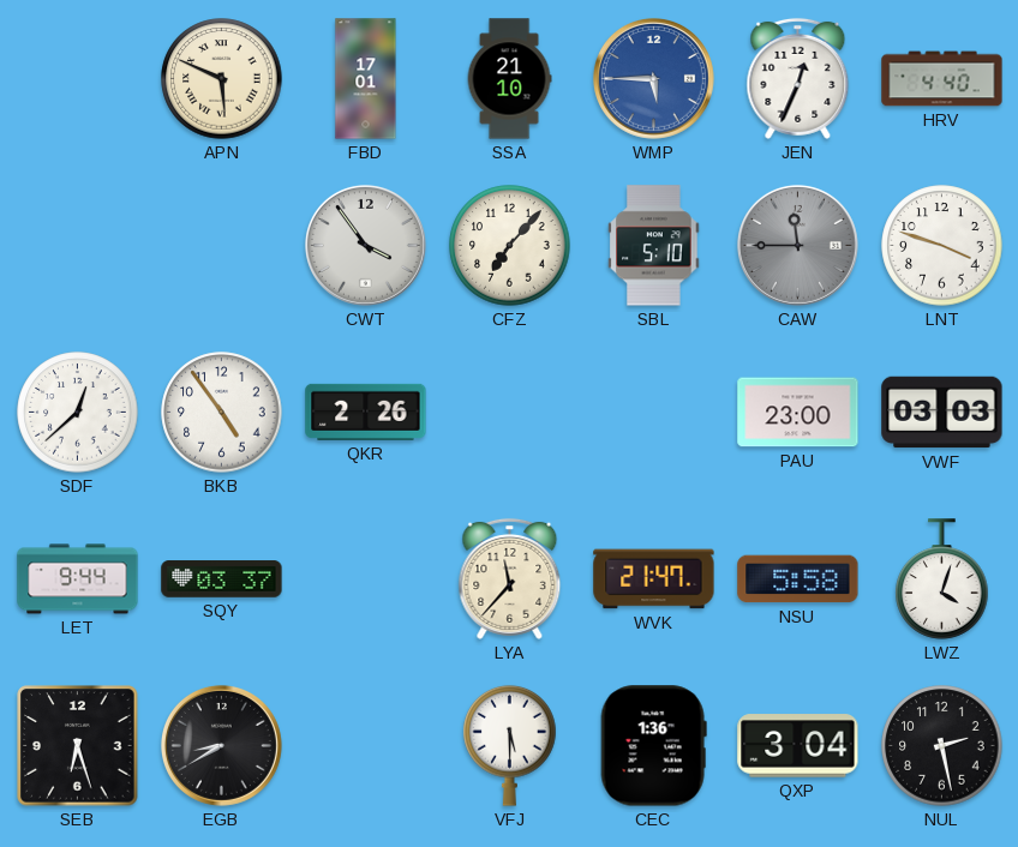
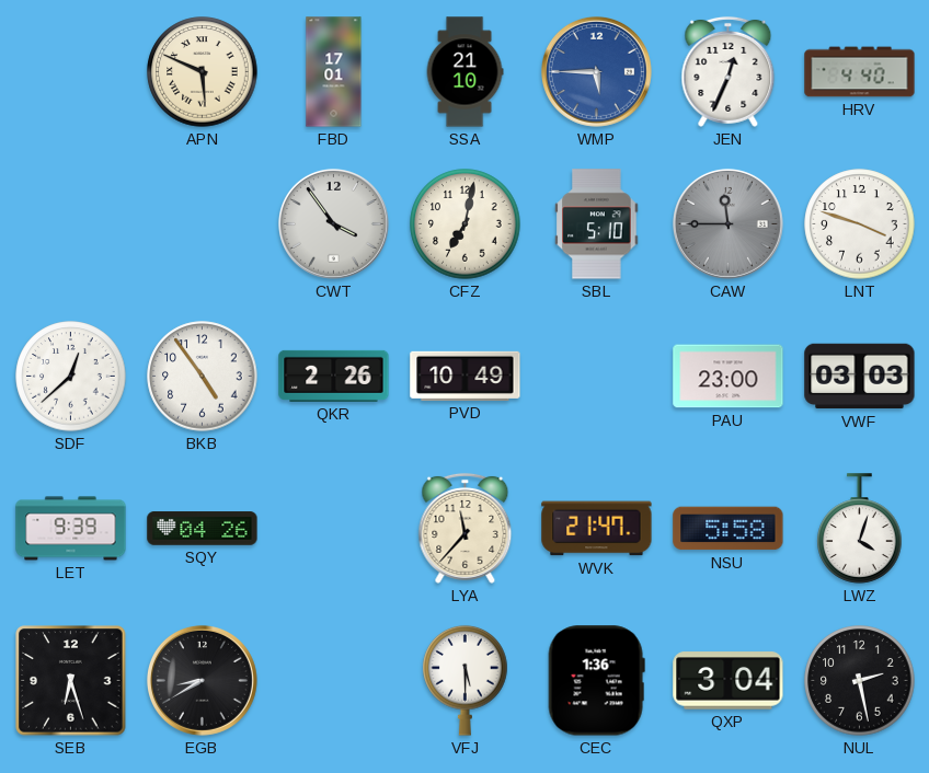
CFZ: 7:07 -> 7:02
PVD: none -> 10:49
LET: 9:44 -> 9:39
SQY: 03:37 -> 04:26
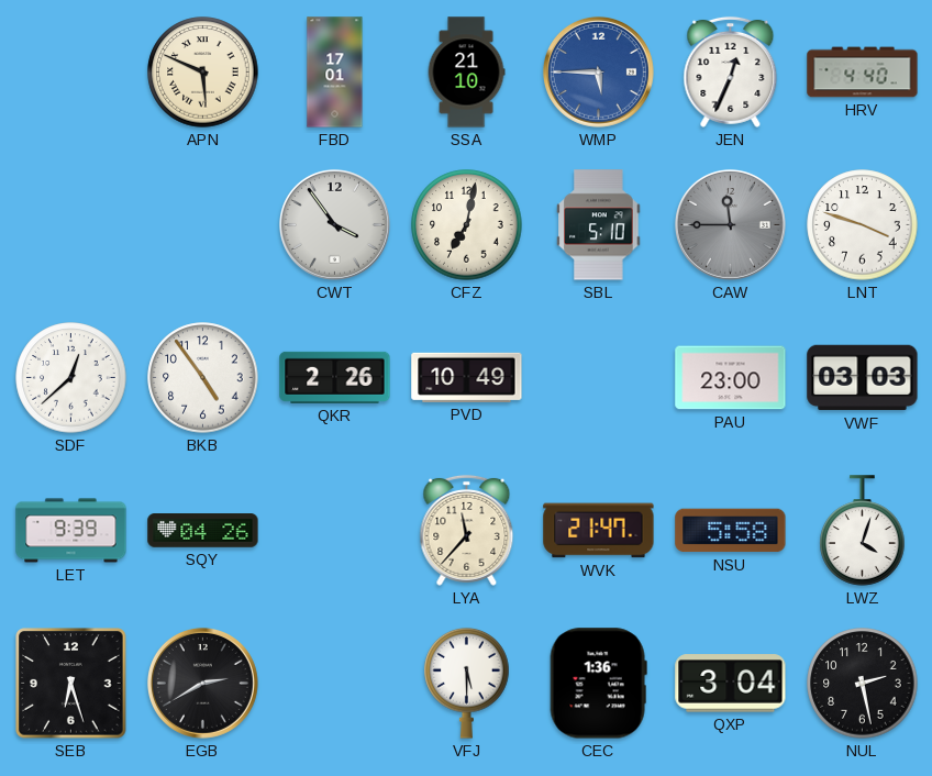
EGB: 8:40 -> 2:40
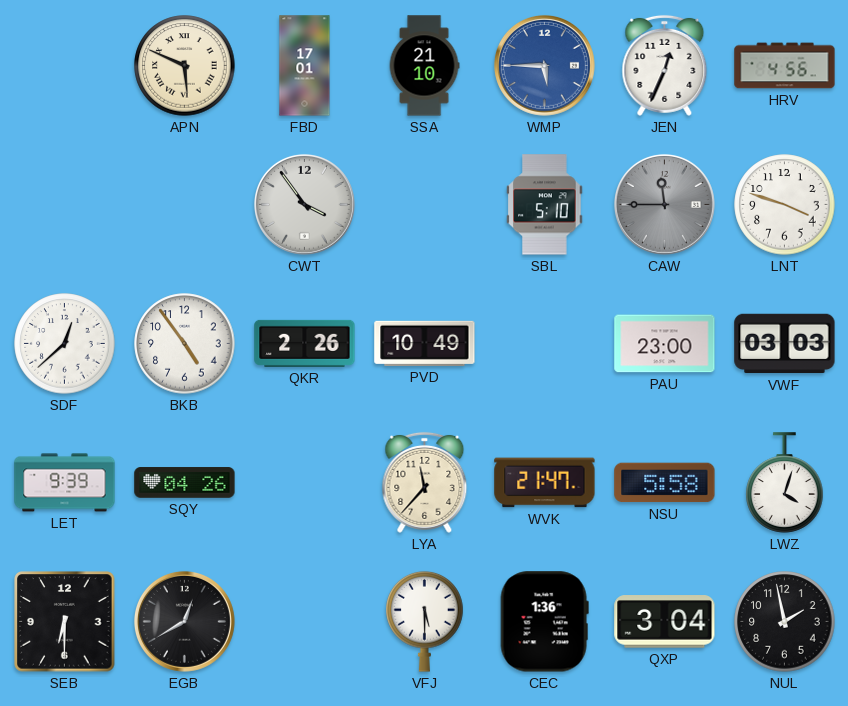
HRV: 4:40 -> 4:56
CFZ: 7:02 -> none
SEB: 6:27 -> 6:30
EGB: 2:40 -> 12:40
NUL: 2:28 -> 1:58
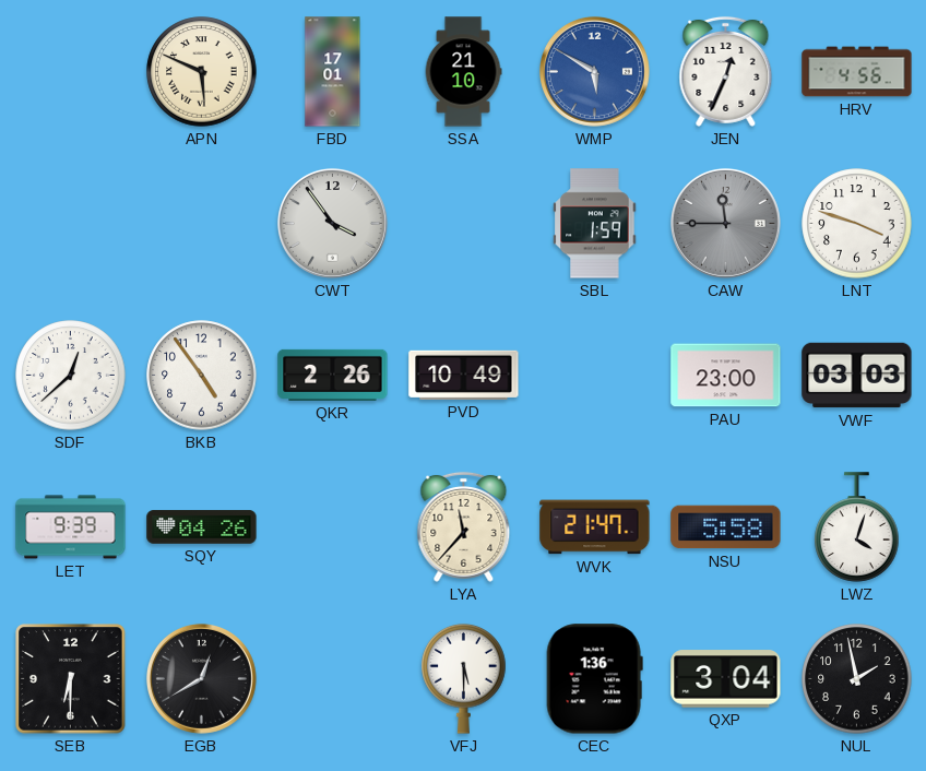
WMP: 5:45 -> 5:50
SBL: 5:10 -> 1:59
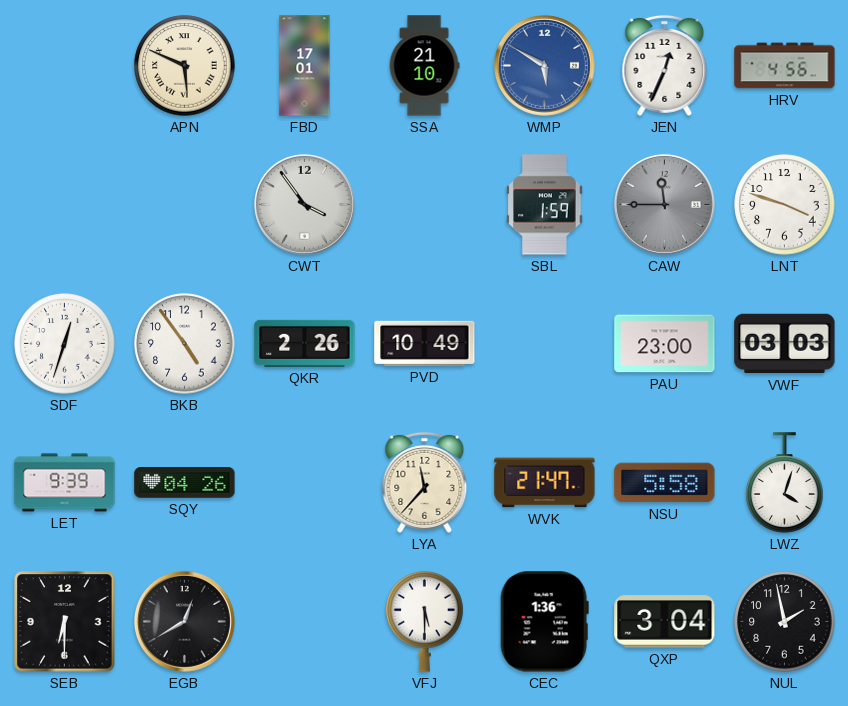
SDF: 12:38 -> 12:33
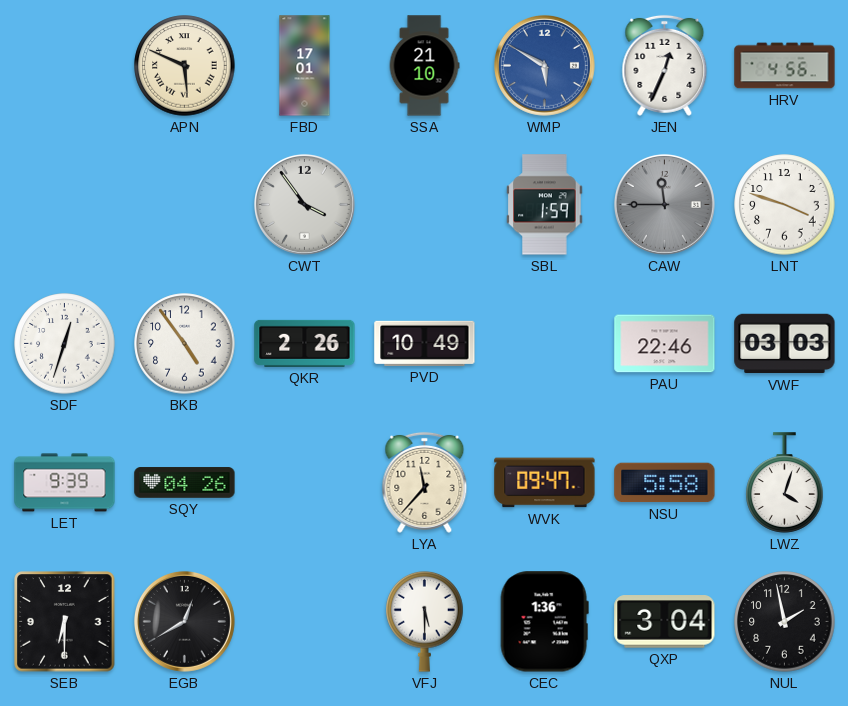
PAU: 23:00 -> 22:46
WVK: 21:47 -> 09:47
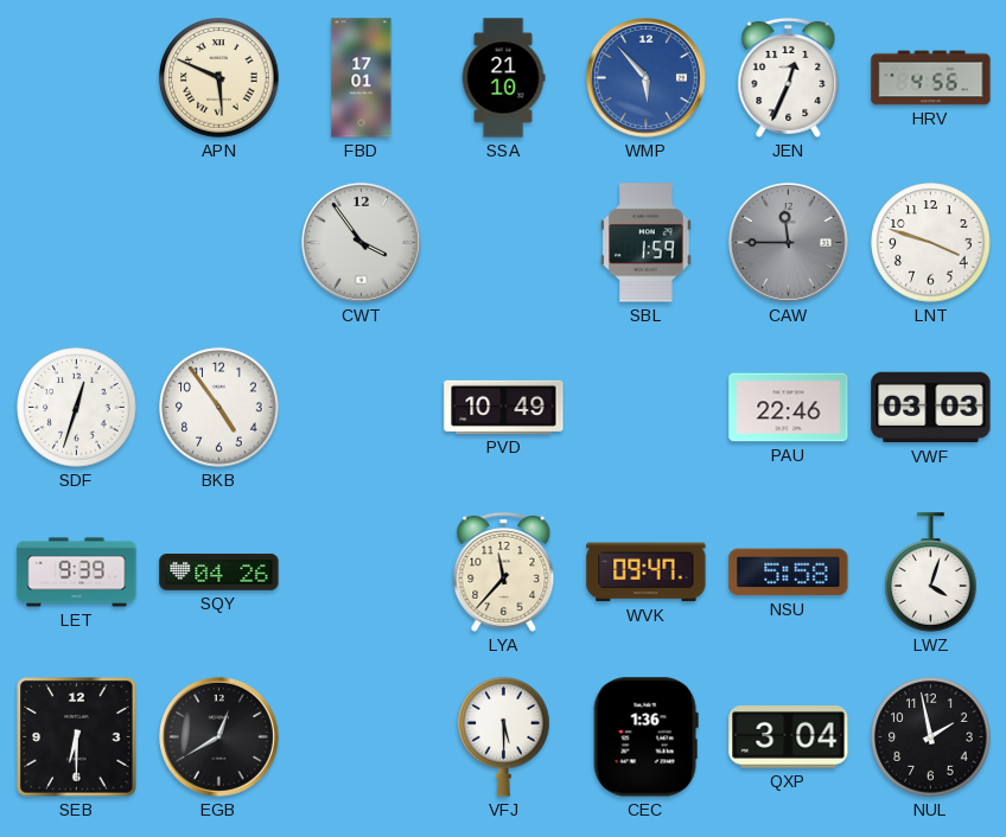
WMP: 5:50 -> 5:53
QKR: 2:26 -> none
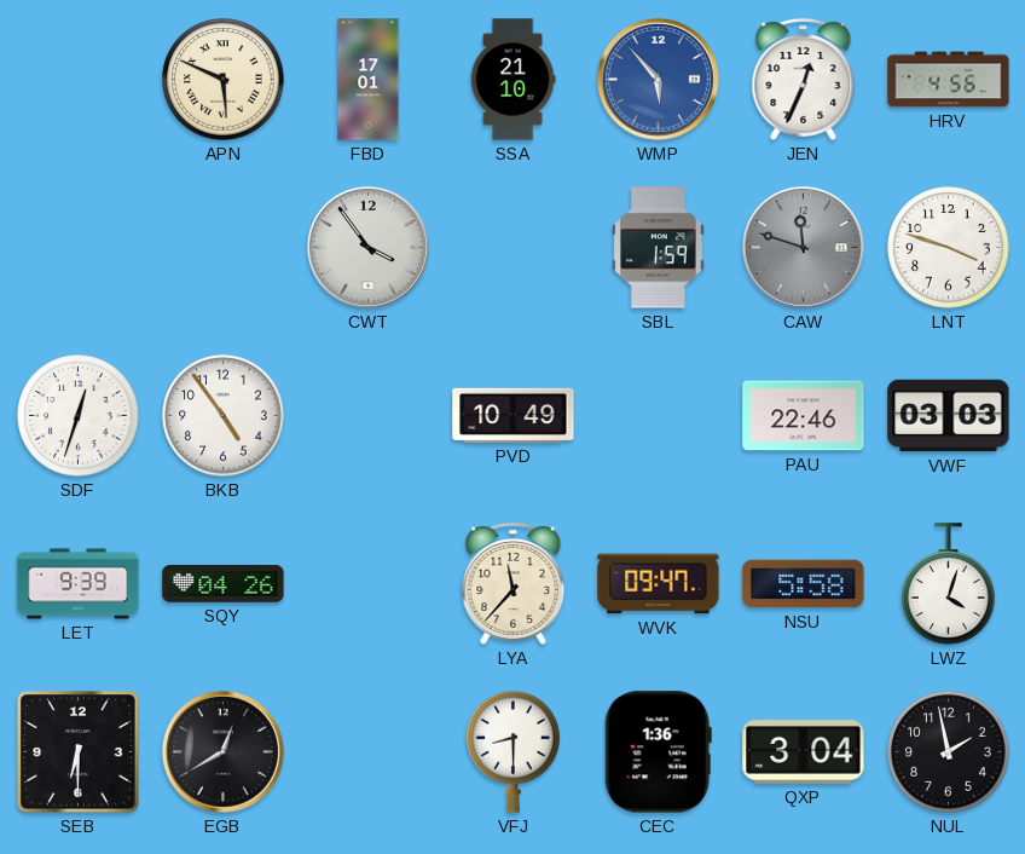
CAW: 11:45 -> 11:48
VFJ: 5:30 -> 8:30
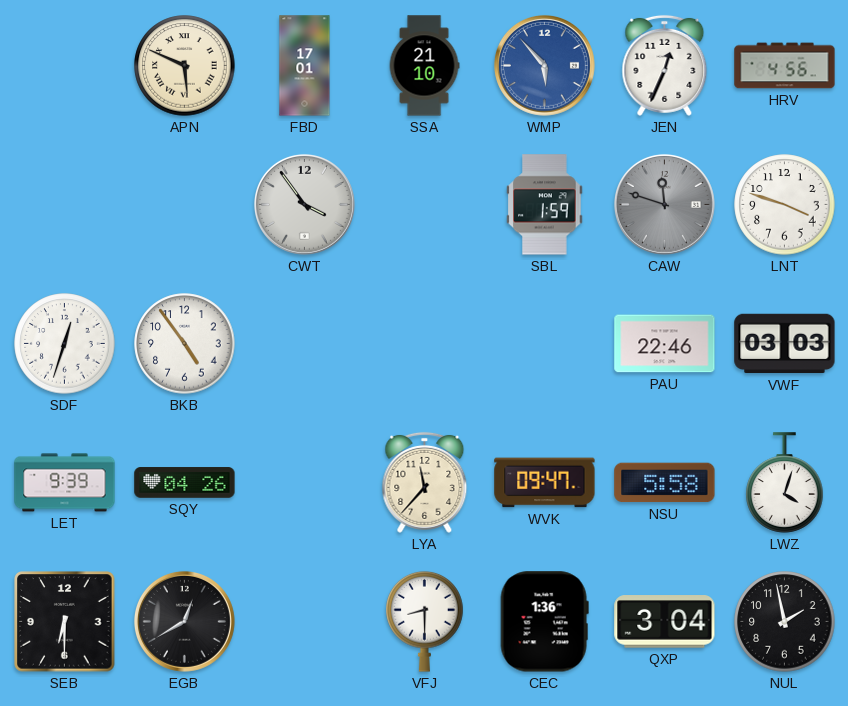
PVD: 10:49 -> none
